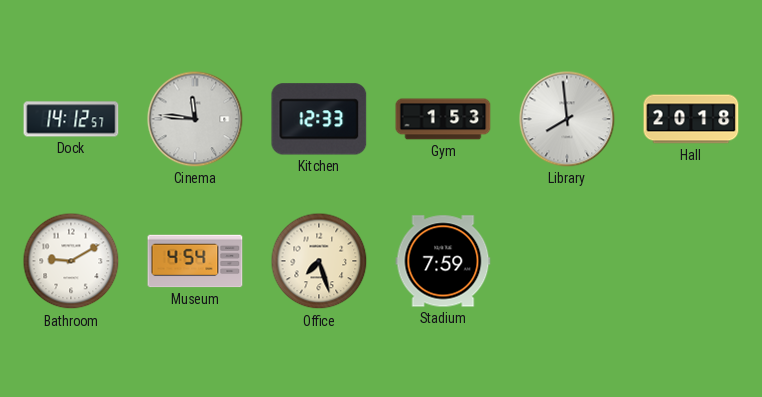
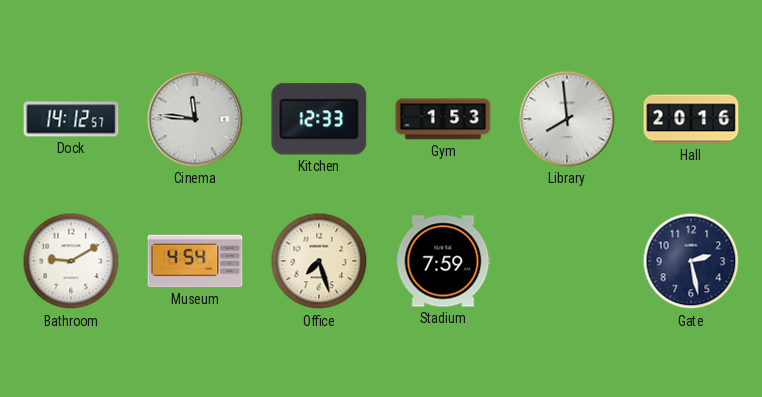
Hall: 20:18 -> 20:16
Gate: none -> 2:28
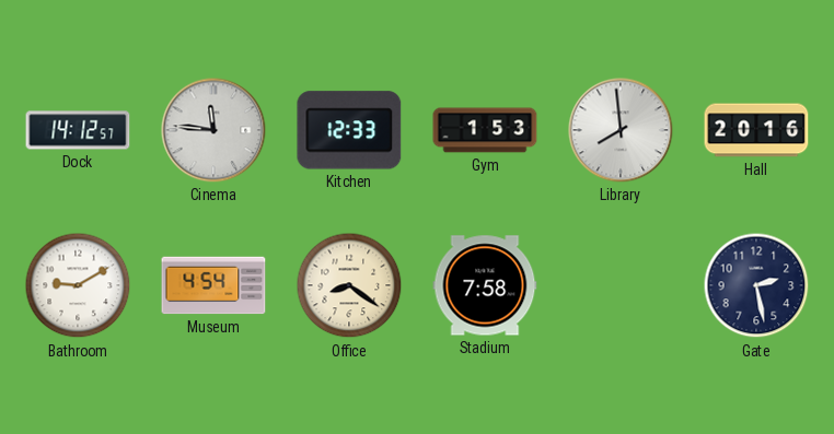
Office: 7:27 -> 8:21
Stadium: 7:59 -> 7:58
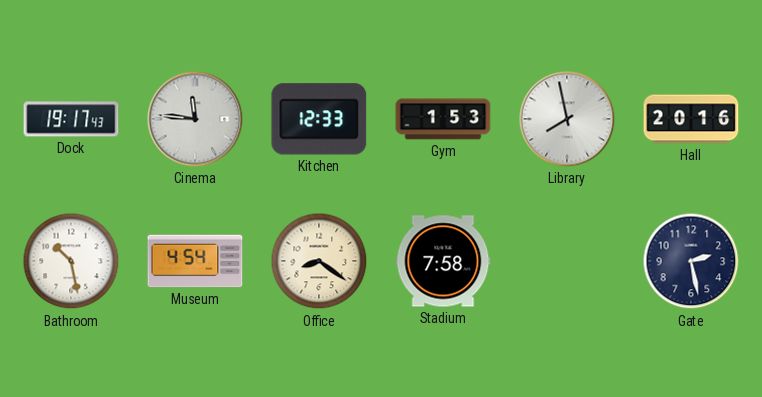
Dock: 14:12 -> 19:17
Library: 7:59 -> 7:58
Bathroom: 9:10 -> 10:28
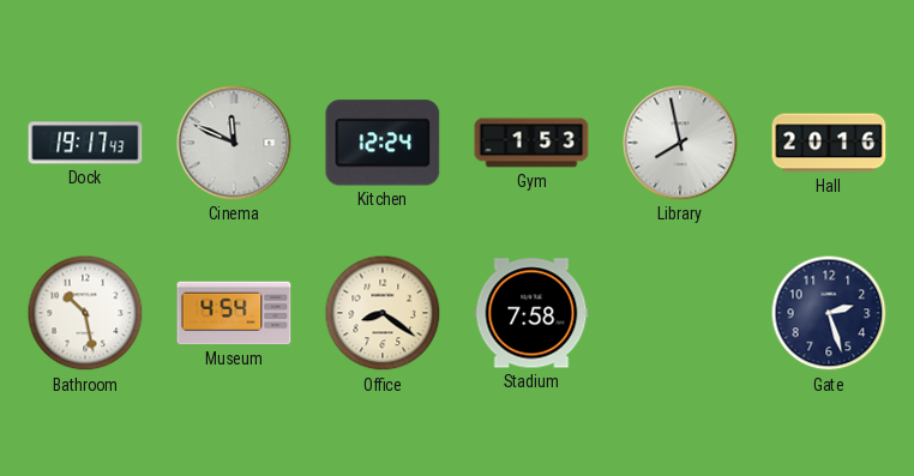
Cinema: 11:46 -> 11:49
Kitchen: 12:33 -> 12:24
Gate: 2:28 -> 2:27
